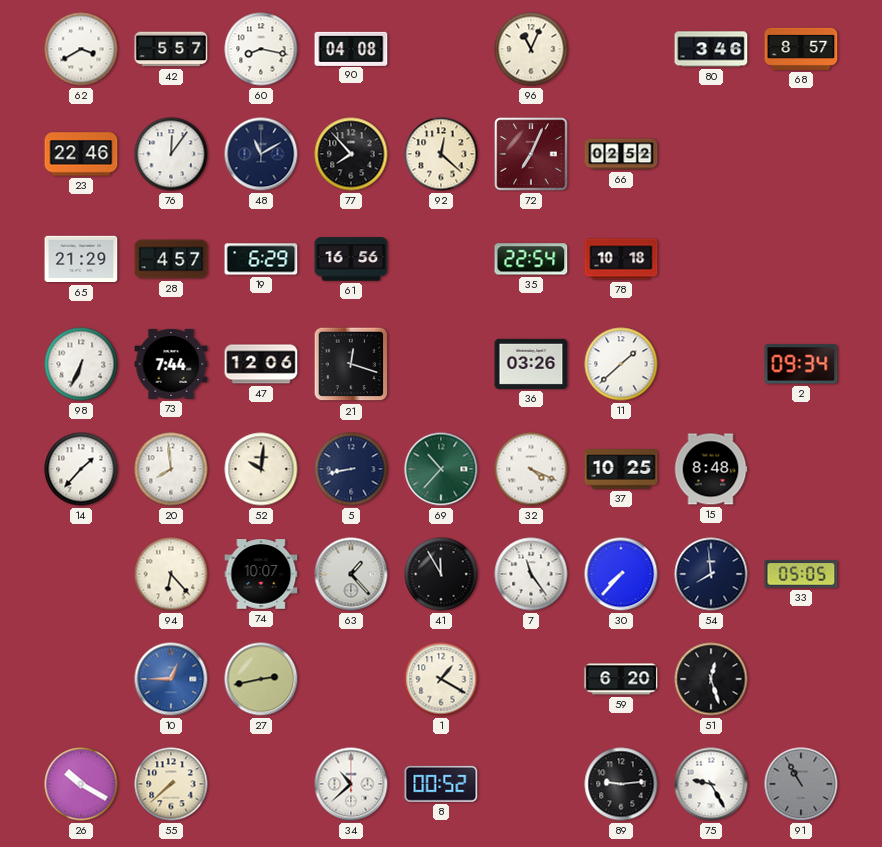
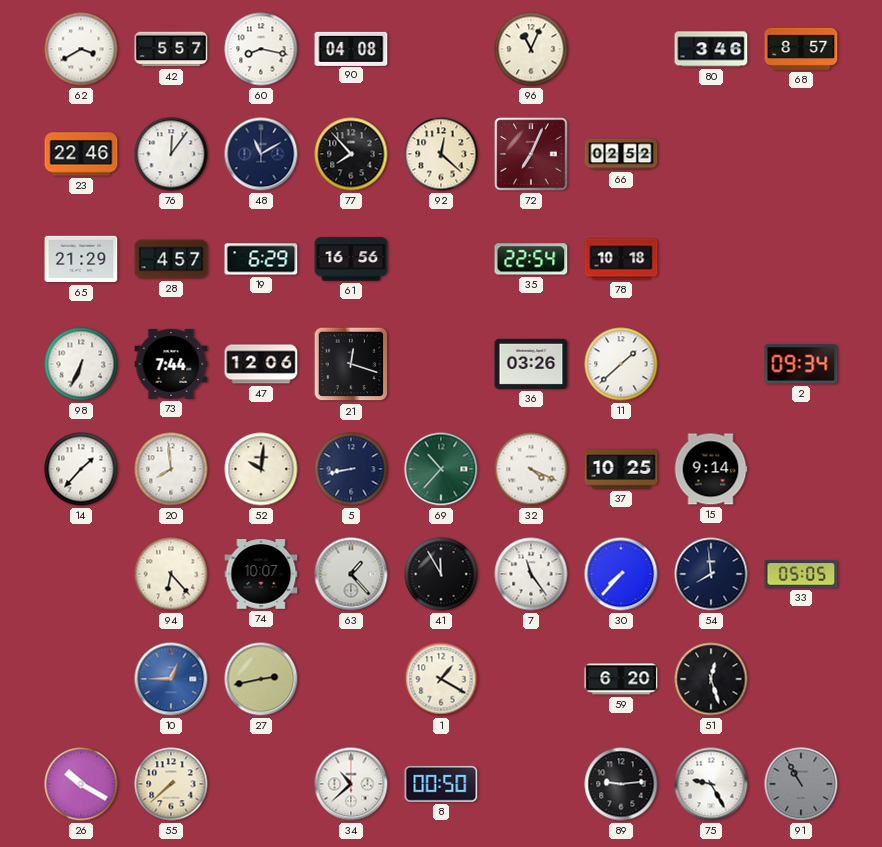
15: 8:48 -> 9:14
8: 00:52 -> 00:50
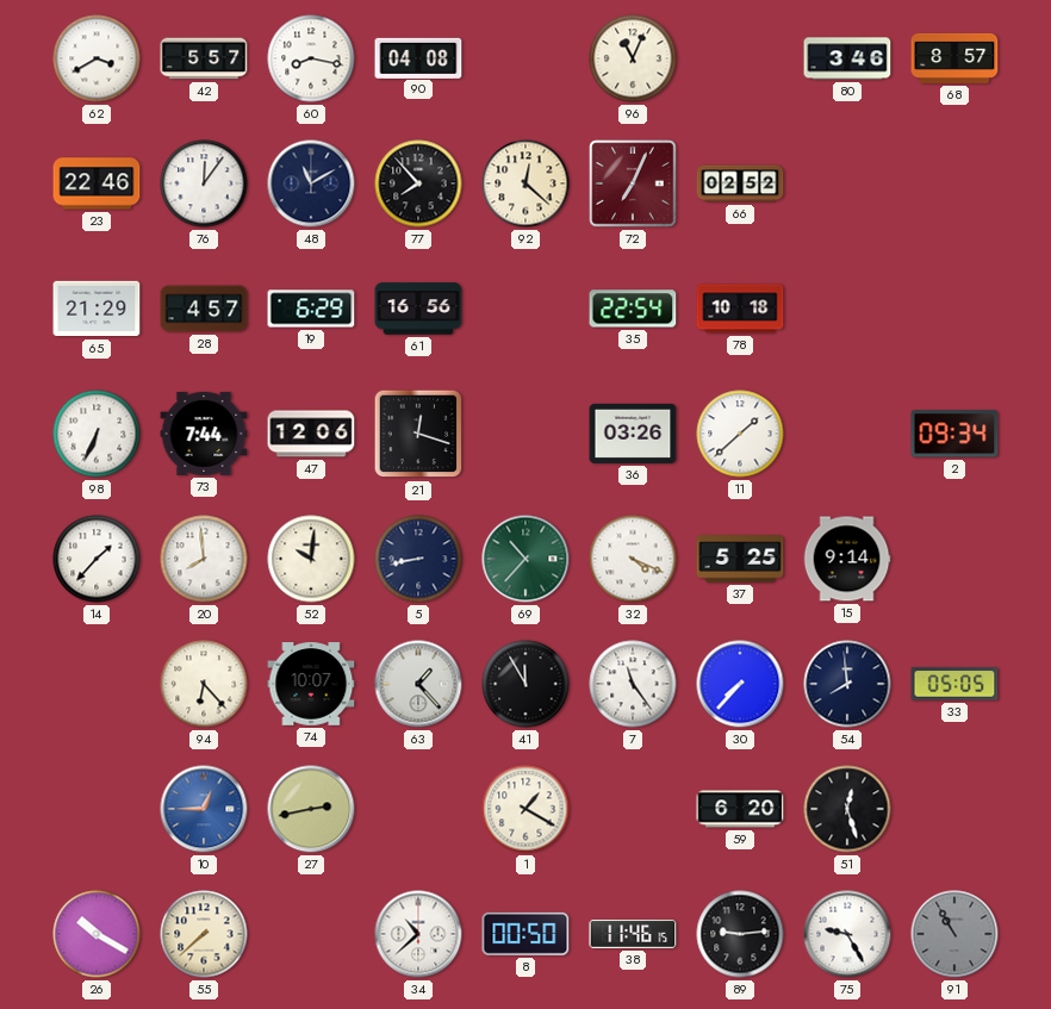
37: 10:25 -> 5:25
38: none -> 11:46
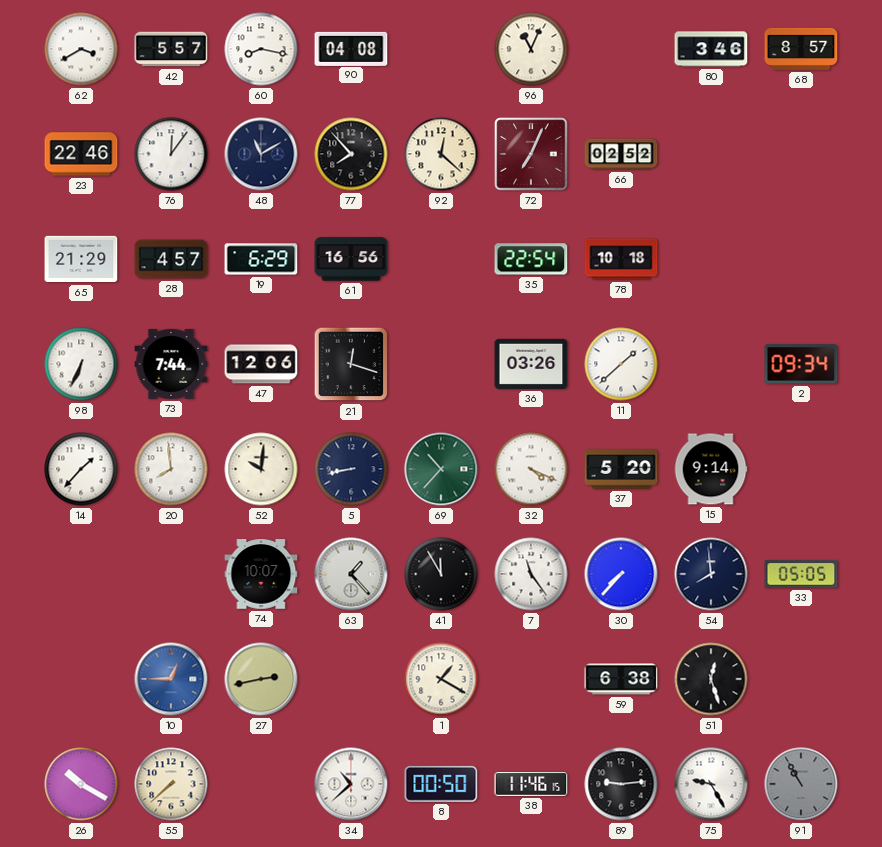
37: 5:25 -> 5:20
94: 6:23 -> none
59: 6:20 -> 6:38
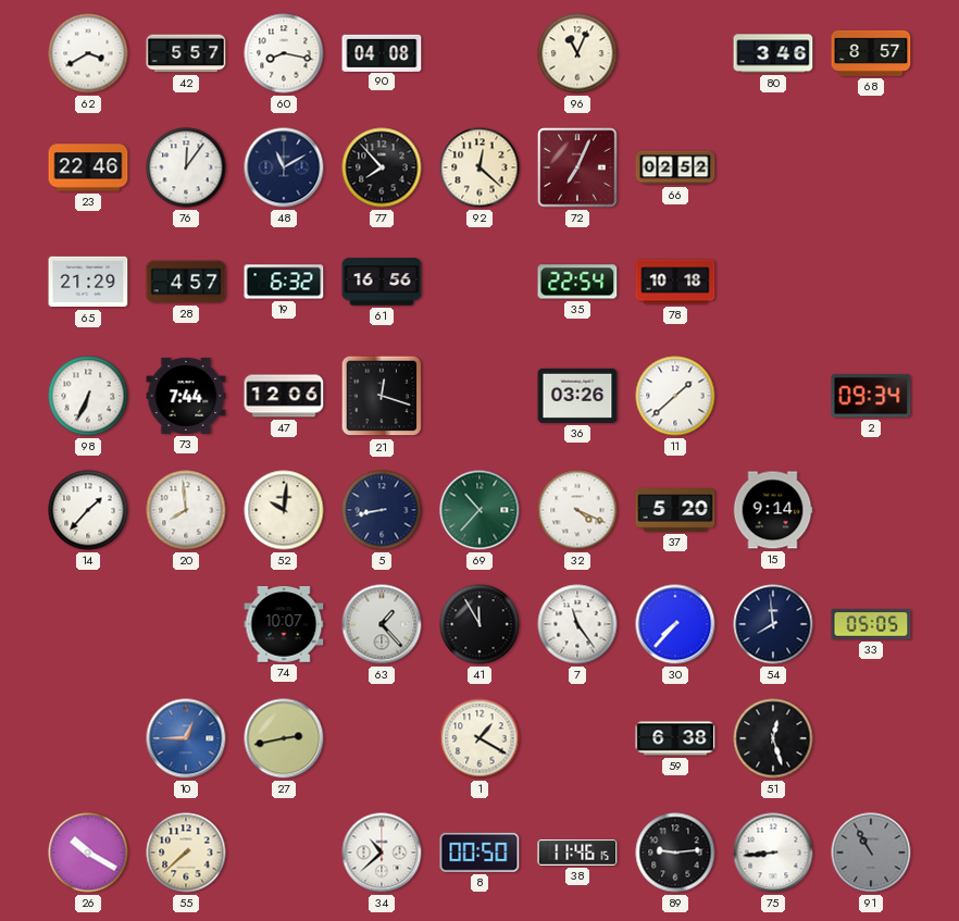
19: 6:29 -> 6:32
75: 9:25 -> 8:44
